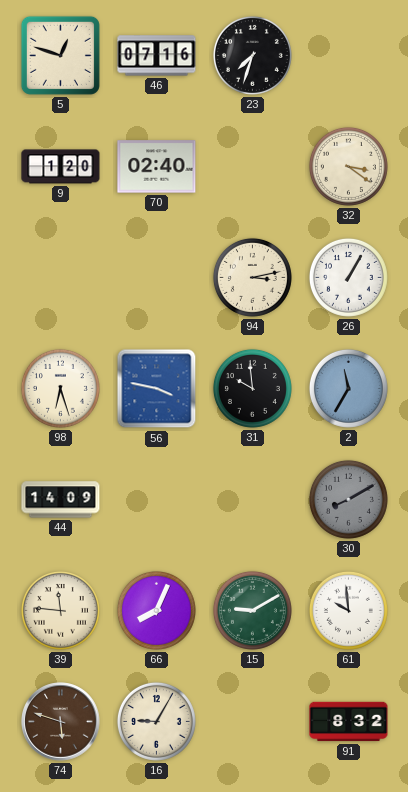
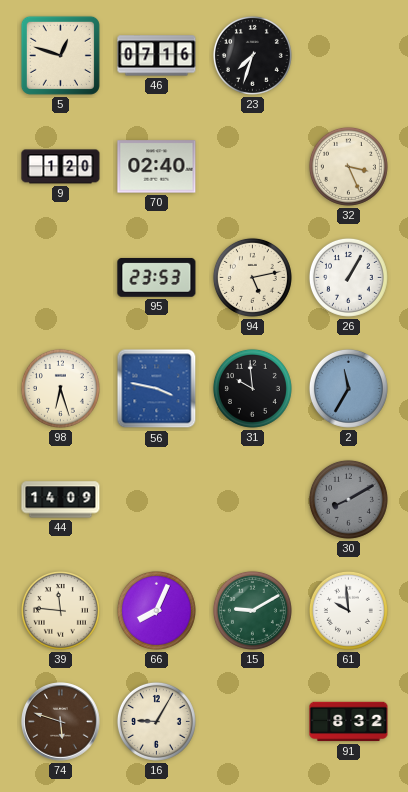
32: 3:21 -> 3:26
95: none -> 23:53
94: 3:13 -> 5:13
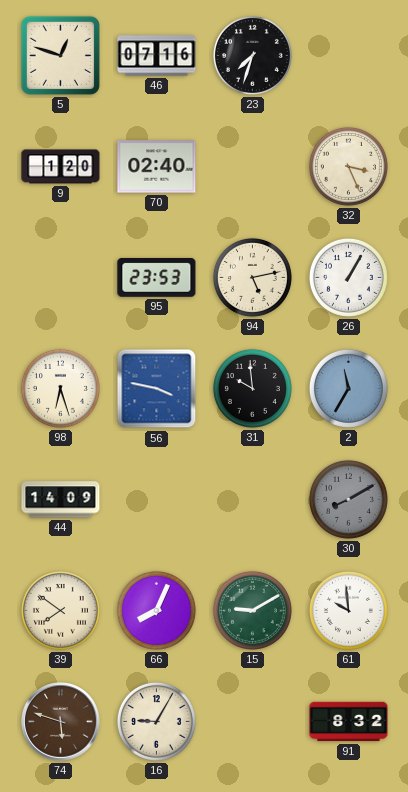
39: 11:46 -> 7:51
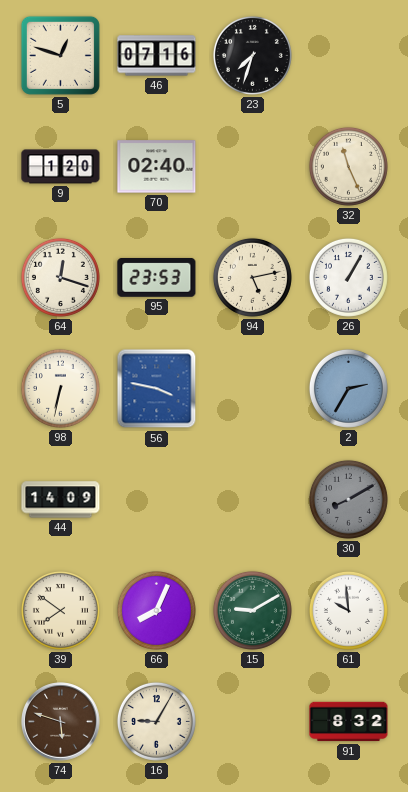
32: 3:26 -> 11:26
64: none -> 12:18
98: 6:27 -> 6:32
31: 9:59 -> none
2: 11:35 -> 2:35
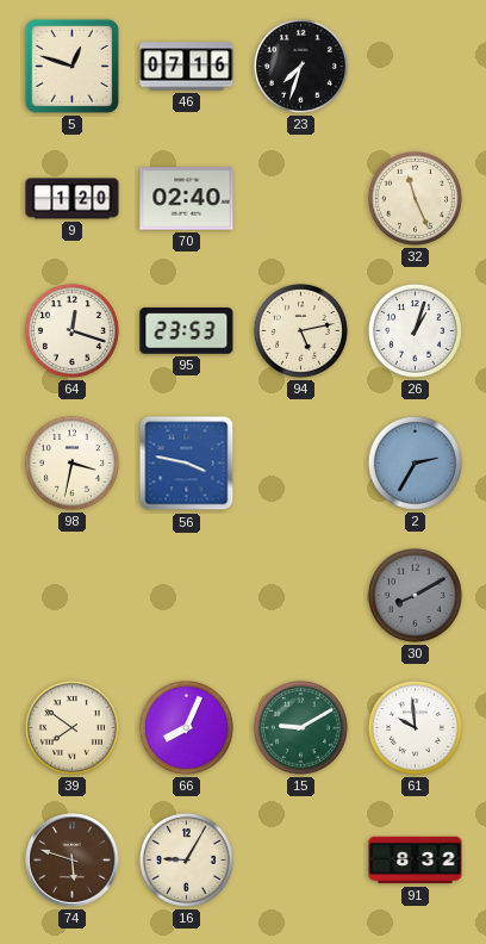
26: 1:05 -> 1:03
98: 6:32 -> 3:32
44: 14:09 -> none
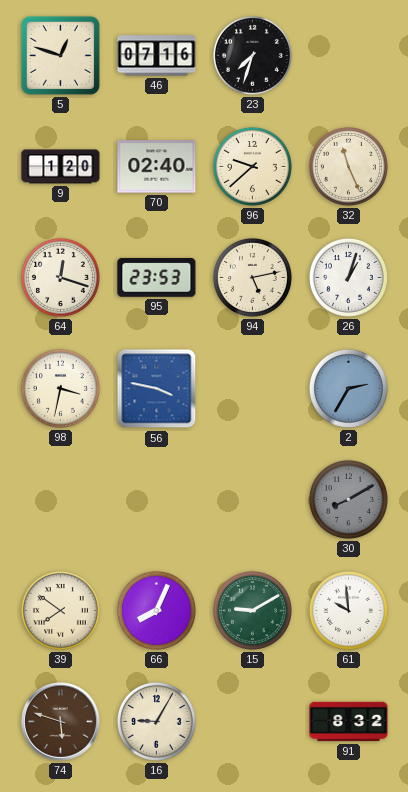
96: none -> 9:38
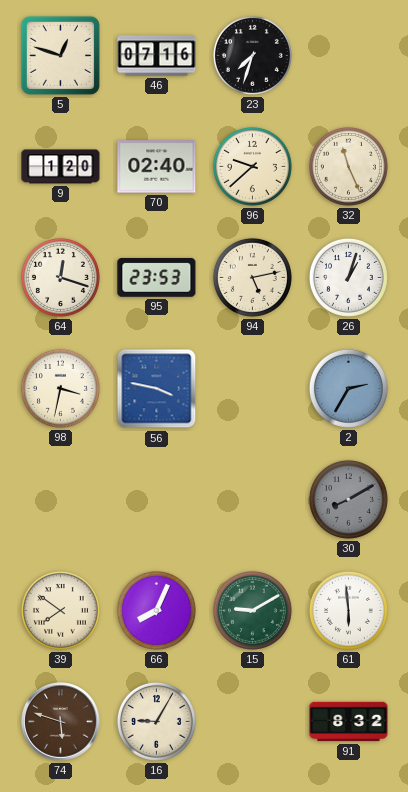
61: 9:59 -> 5:59
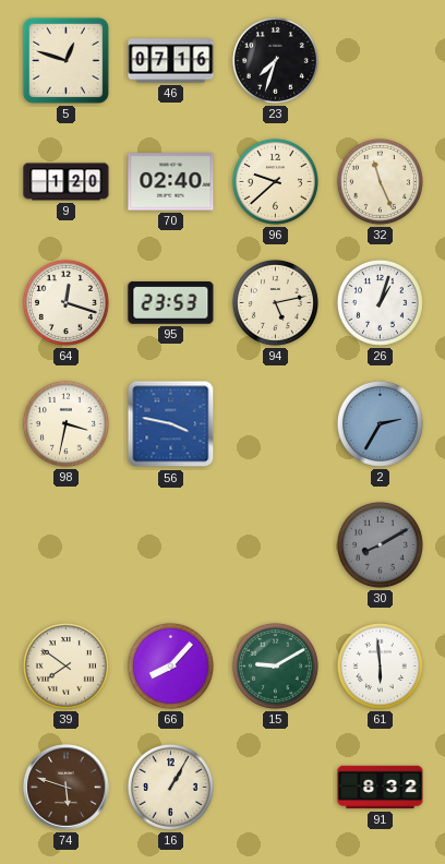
66: 8:04 -> 8:07
16: 9:05 -> 1:05
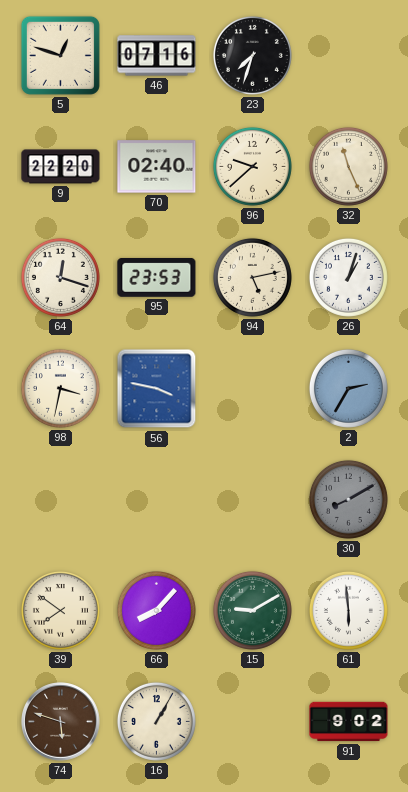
9: 1:20 -> 22:20
91: 8:32 -> 9:02
